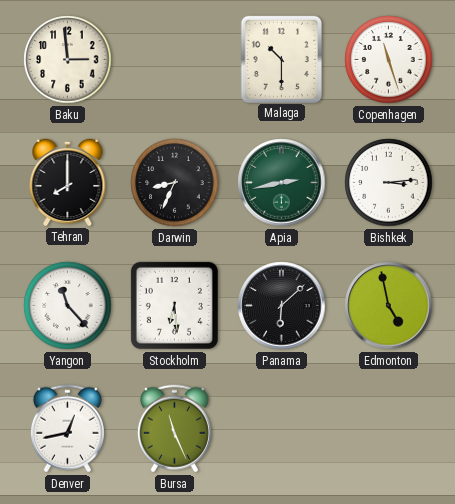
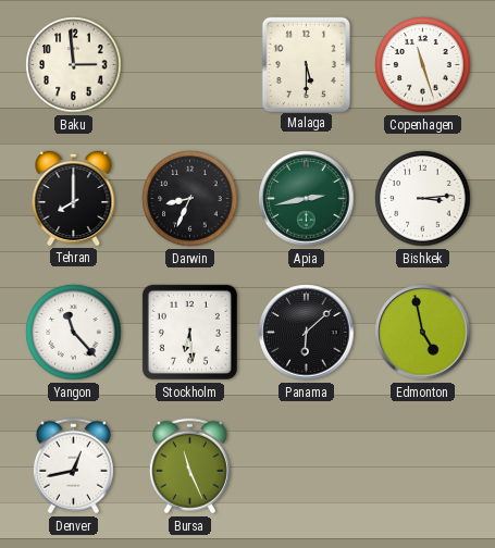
Malaga: 10:30 -> 5:30
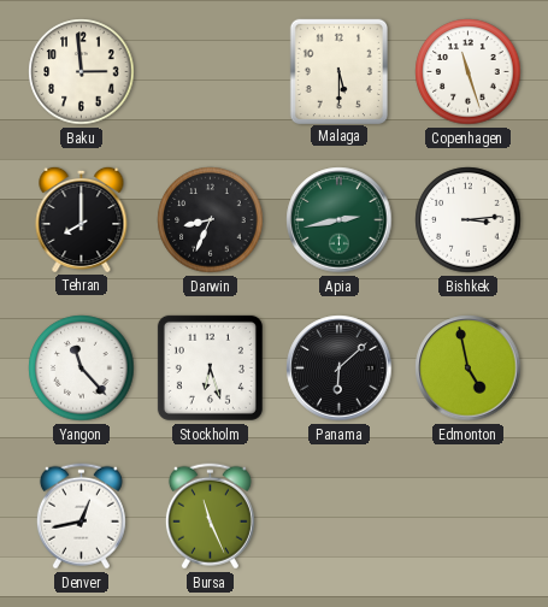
Stockholm: 6:29 -> 6:27
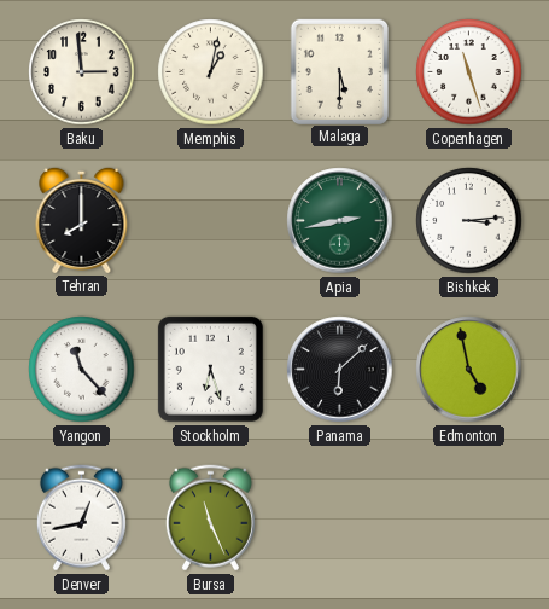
Memphis: none -> 1:02
Darwin: 8:34 -> none
